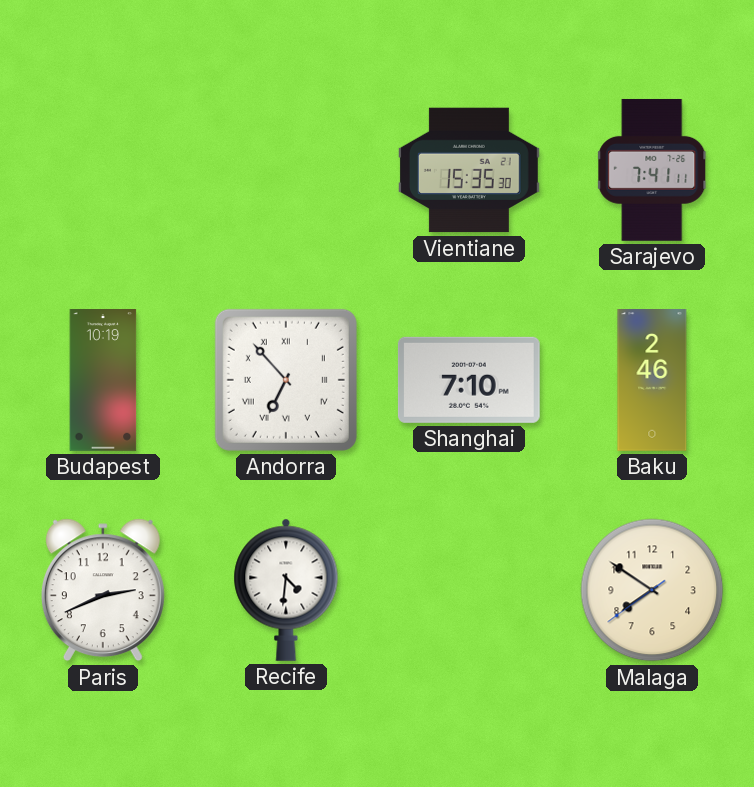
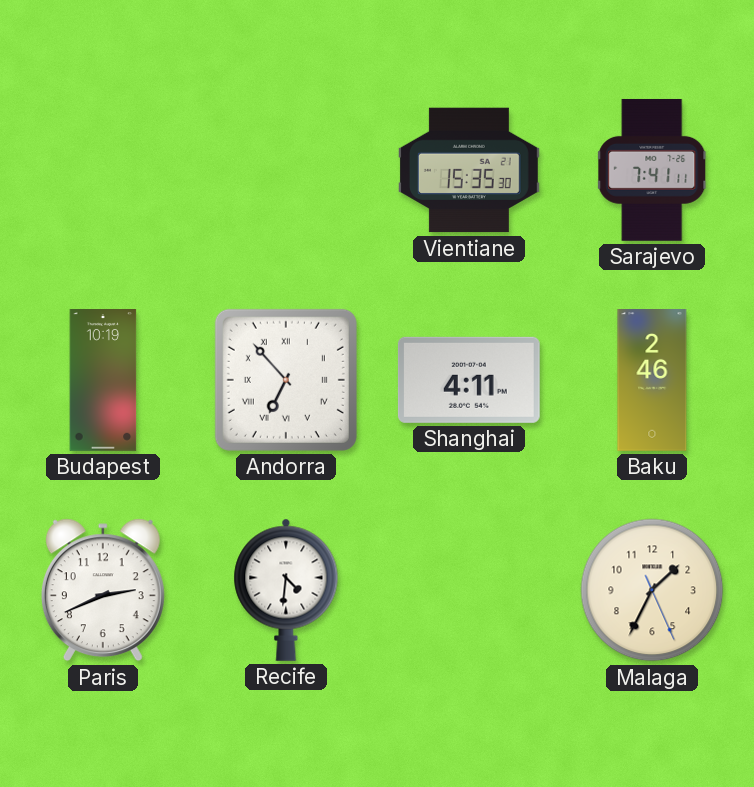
Shanghai: 7:10 -> 4:11
Malaga: 7:50 -> 1:34
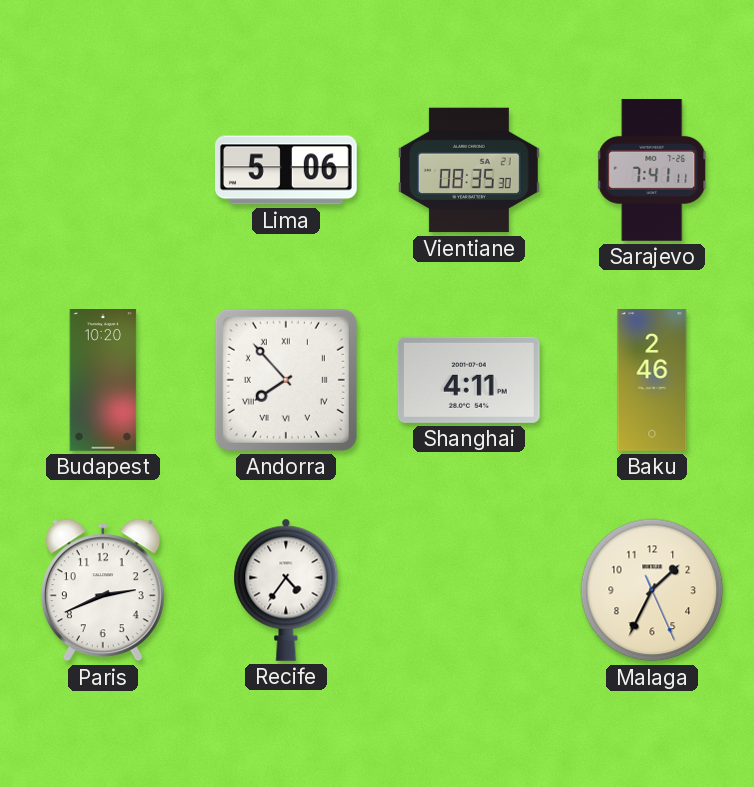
Lima: none -> 5:06
Vientiane: 15:35 -> 08:35
Budapest: 10:19 -> 10:20
Andorra: 6:53 -> 7:53
Recife: 4:31 -> 4:36
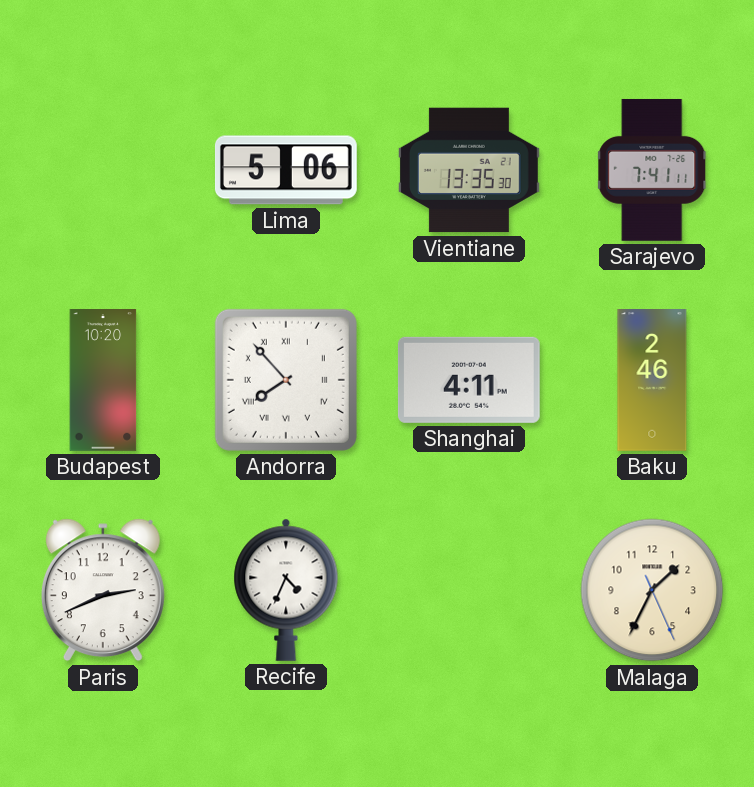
Vientiane: 08:35 -> 13:35
Recife: 4:36 -> 4:34
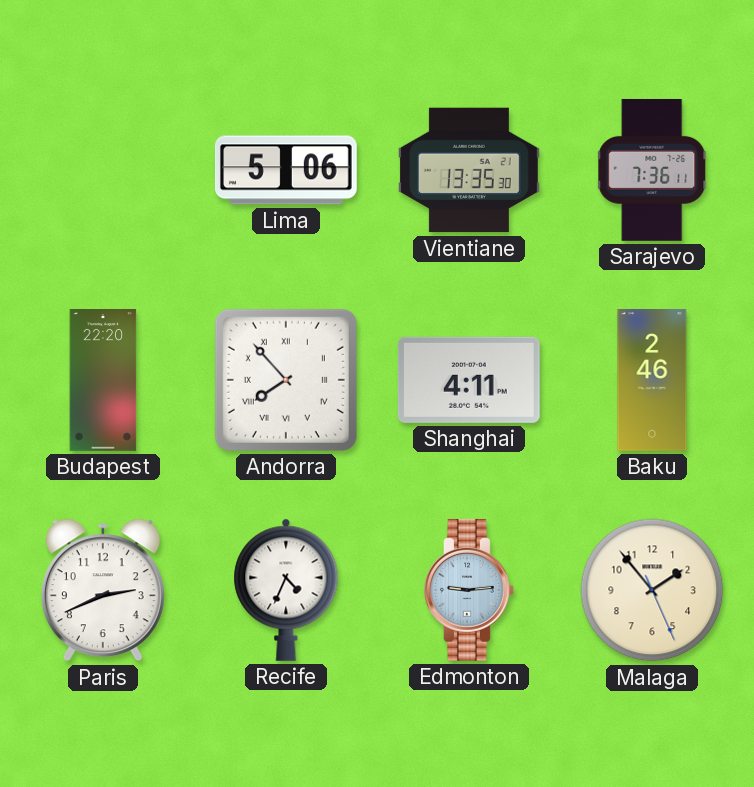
Sarajevo: 7:41 -> 7:36
Budapest: 10:20 -> 22:20
Edmonton: none -> 9:14
Malaga: 1:34 -> 1:53
